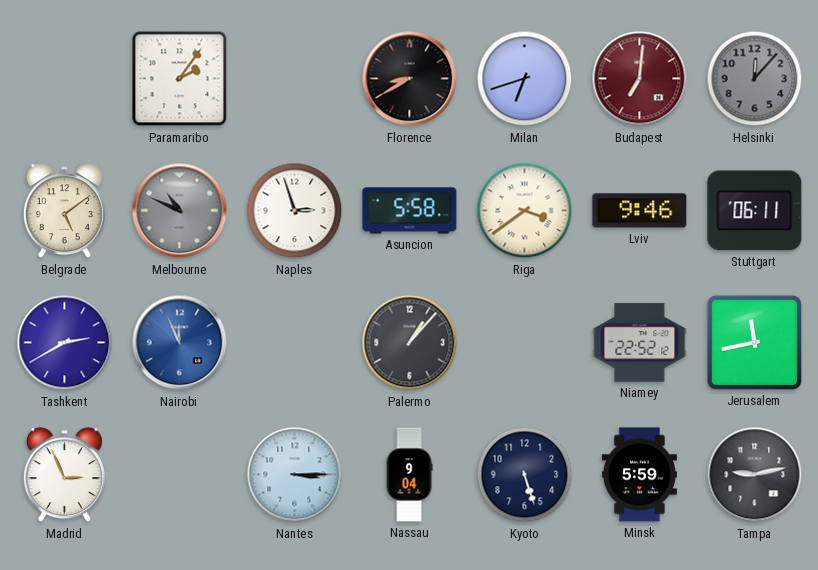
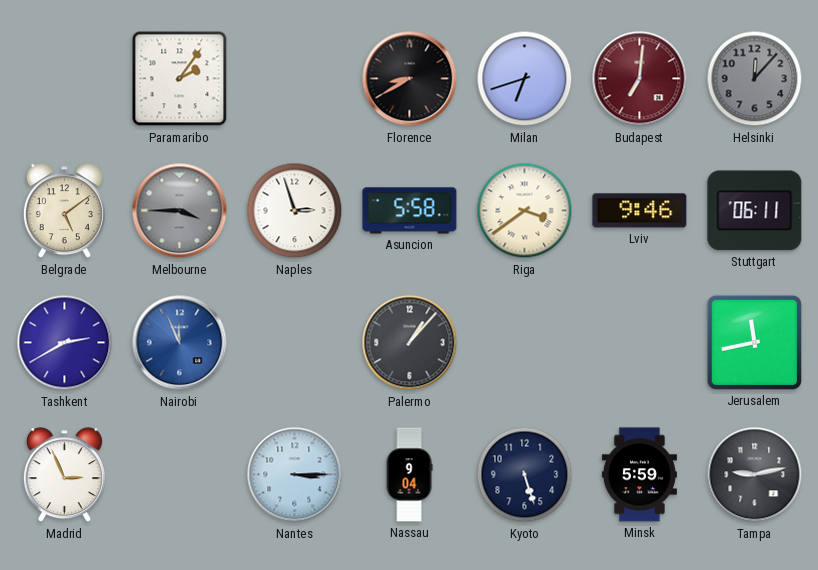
Melbourne: 10:49 -> 3:45
Niamey: 22:52 -> none
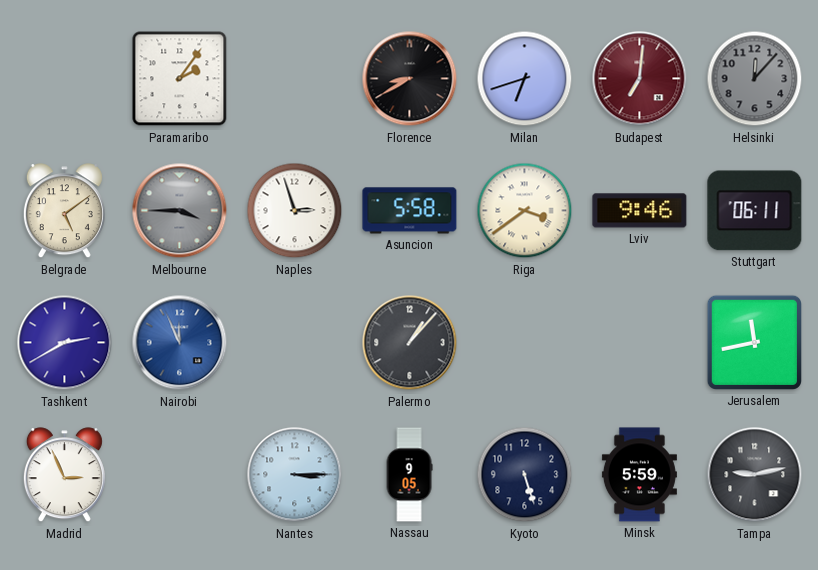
Nassau: 9:04 -> 9:05
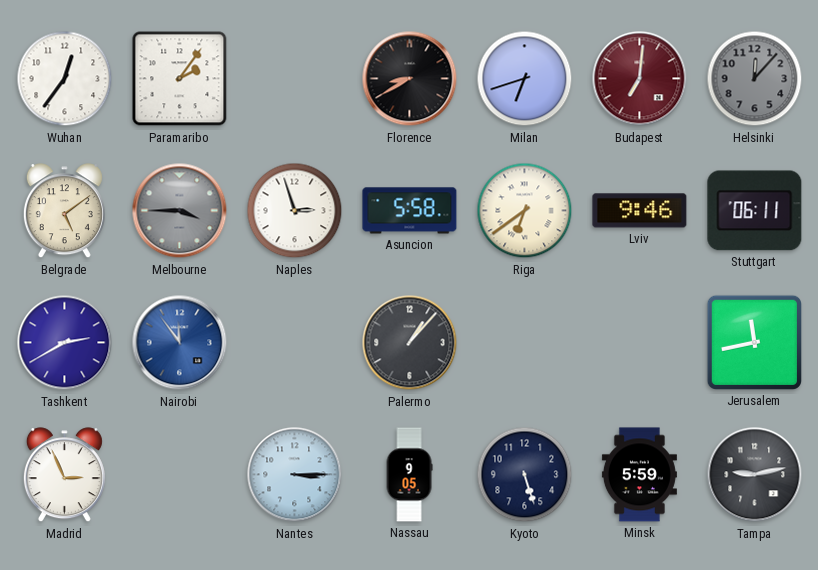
Wuhan: none -> 12:36
Riga: 3:39 -> 6:39
Nairobi: 11:56 -> 11:54
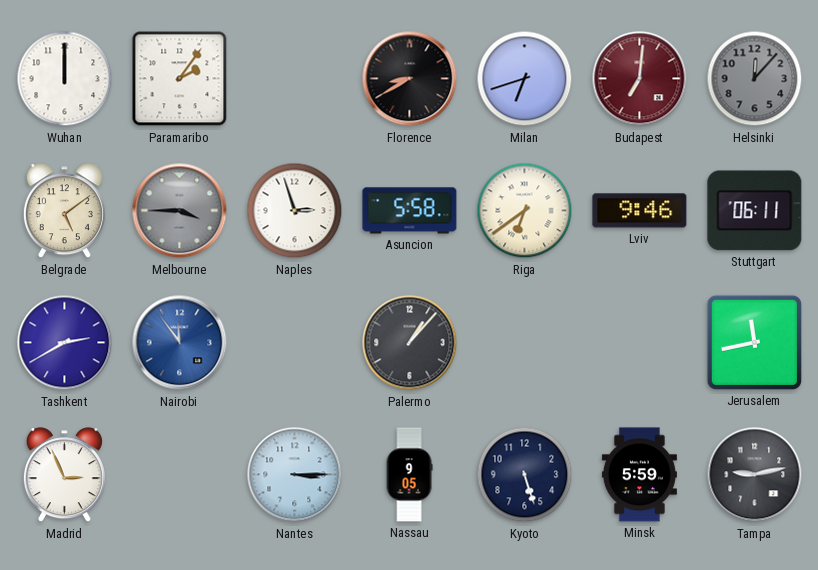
Wuhan: 12:36 -> 12:00
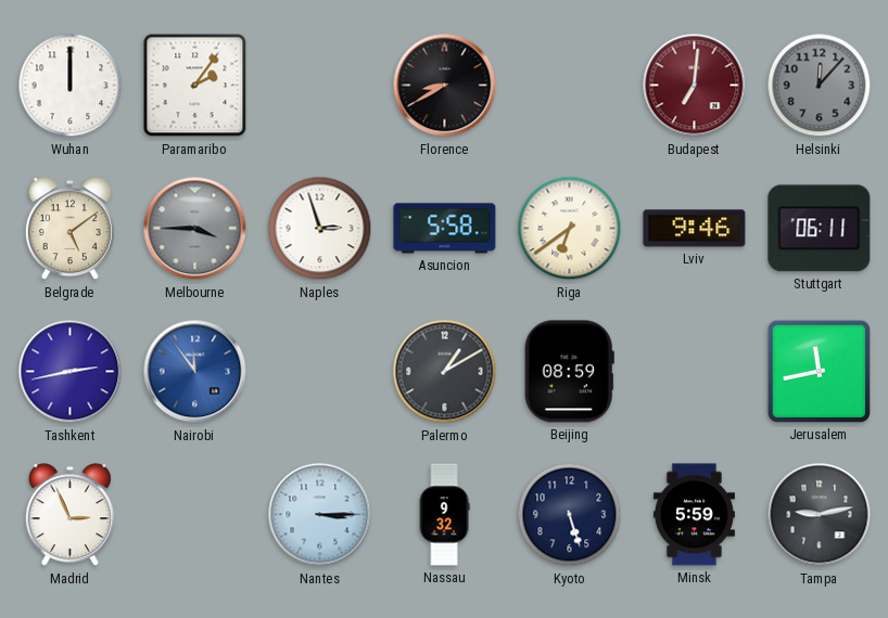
Milan: 6:42 -> none
Tashkent: 2:40 -> 2:43
Palermo: 1:07 -> 1:10
Beijing: none -> 08:59
Nassau: 9:05 -> 9:32
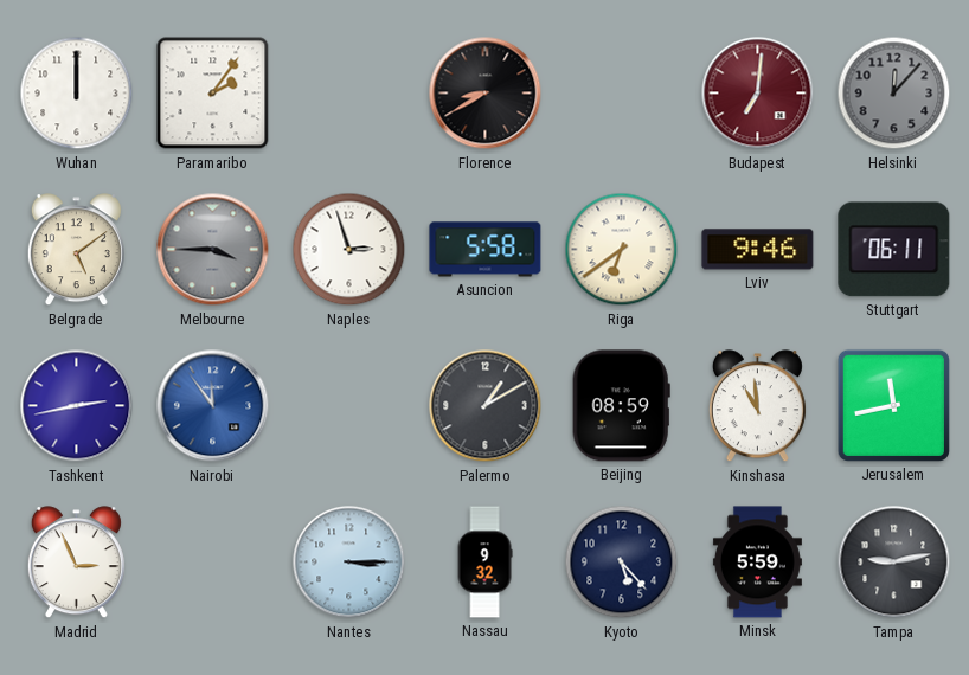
Kinshasa: none -> 10:59
Kyoto: 5:27 -> 5:23
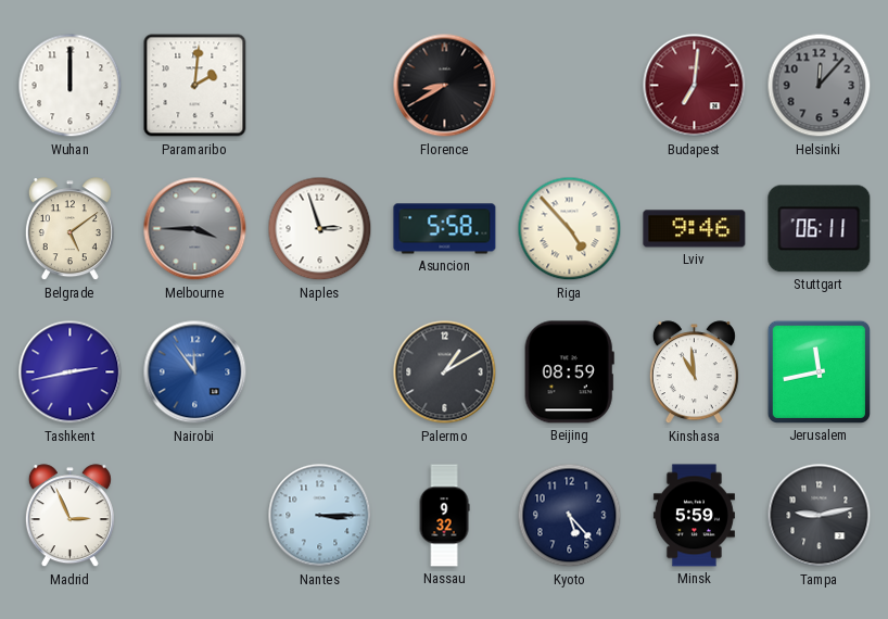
Paramaribo: 2:06 -> 2:01
Riga: 6:39 -> 4:53
